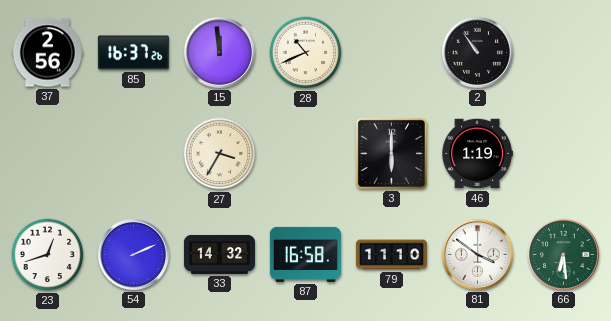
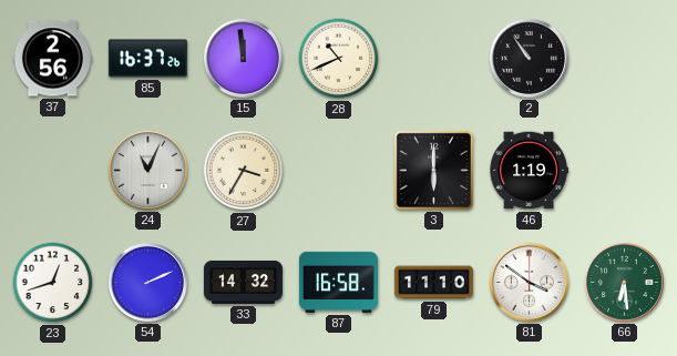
24: none -> 11:04
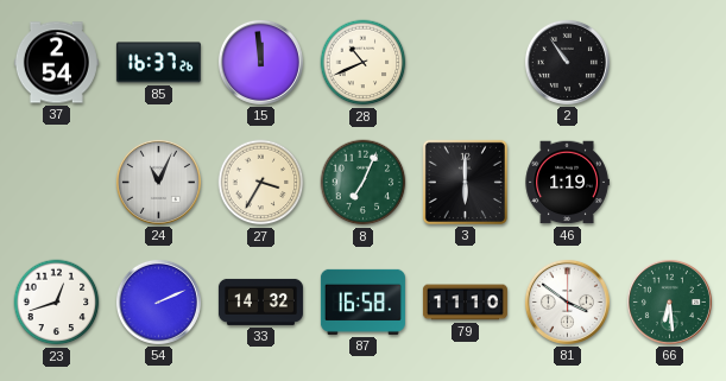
37: 2:56 -> 2:54
8: none -> 7:04
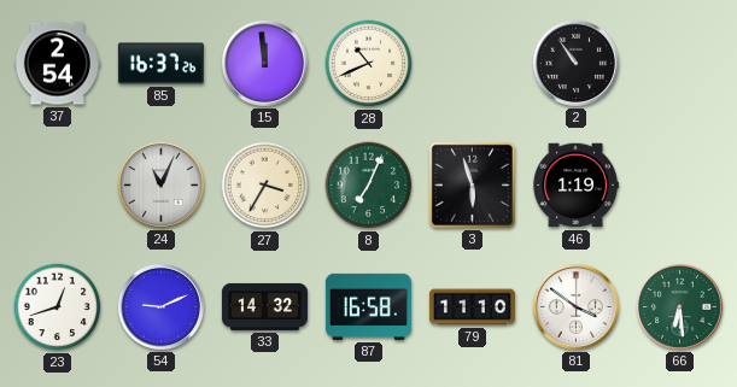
3: 6:00 -> 5:57
54: 2:11 -> 9:11
